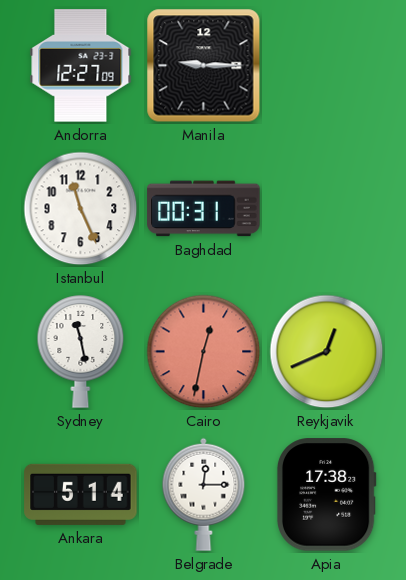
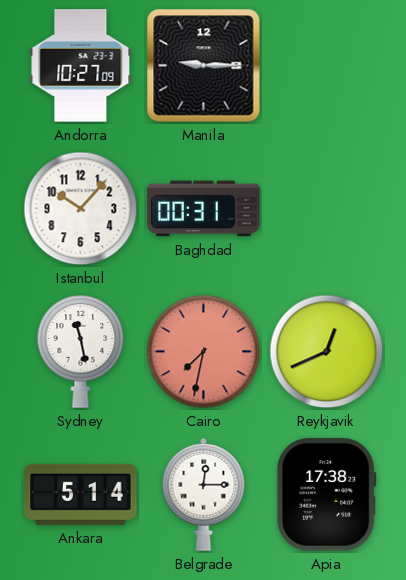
Andorra: 12:27 -> 10:27
Istanbul: 11:26 -> 10:07
Cairo: 12:32 -> 7:32
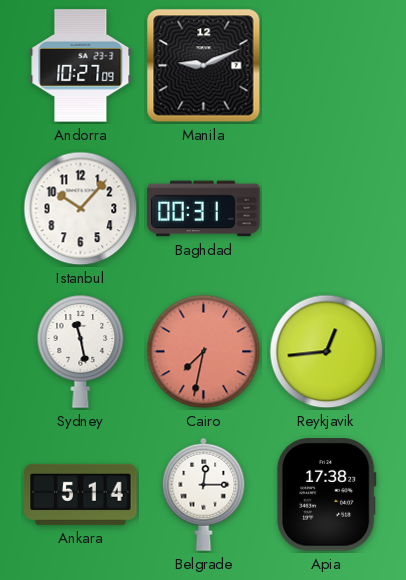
Manila: 9:15 -> 9:11
Reykjavik: 12:41 -> 12:44
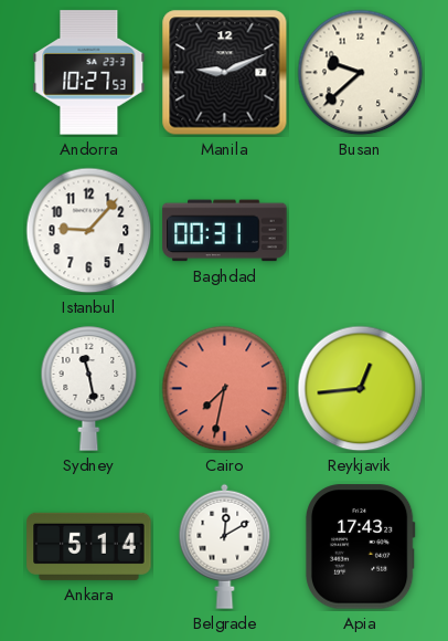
Andorra: 10:27:09 -> 10:27:53
Busan: none -> 9:38
Istanbul: 10:07 -> 9:07
Belgrade: 12:15 -> 12:10
Apia: 17:38 -> 17:43
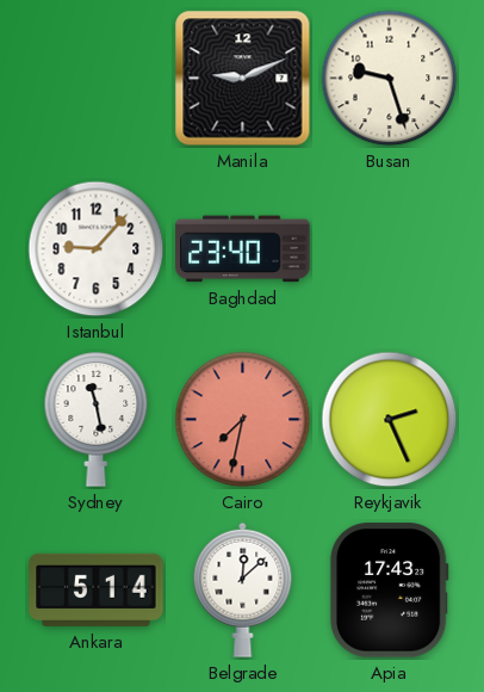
Andorra: 10:27 -> none
Busan: 9:38 -> 9:27
Baghdad: 00:31 -> 23:40
Reykjavik: 12:44 -> 2:26
Belgrade: 12:10 -> 12:08
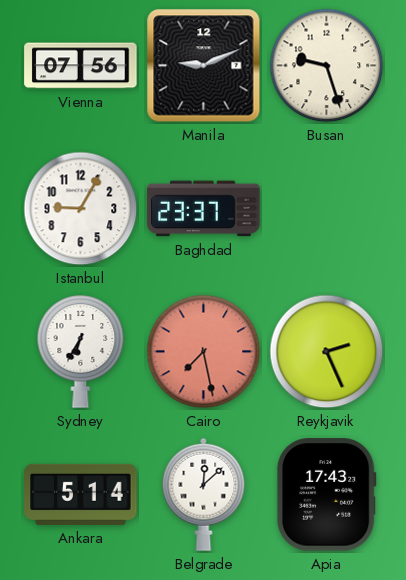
Vienna: none -> 07:56
Istanbul: 9:07 -> 9:05
Baghdad: 23:40 -> 23:37
Sydney: 11:28 -> 6:35
Cairo: 7:32 -> 7:28
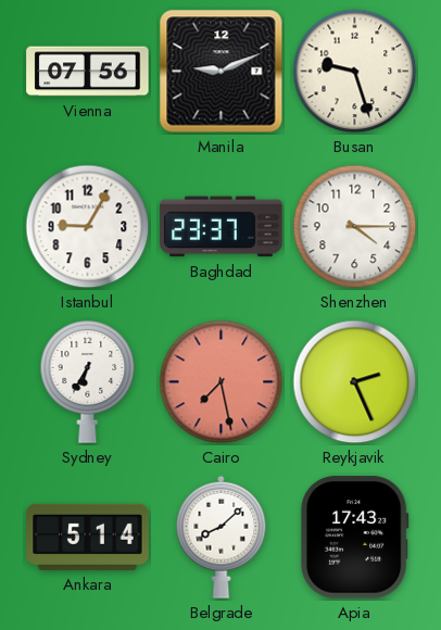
Shenzhen: none -> 4:15
Belgrade: 12:08 -> 8:08
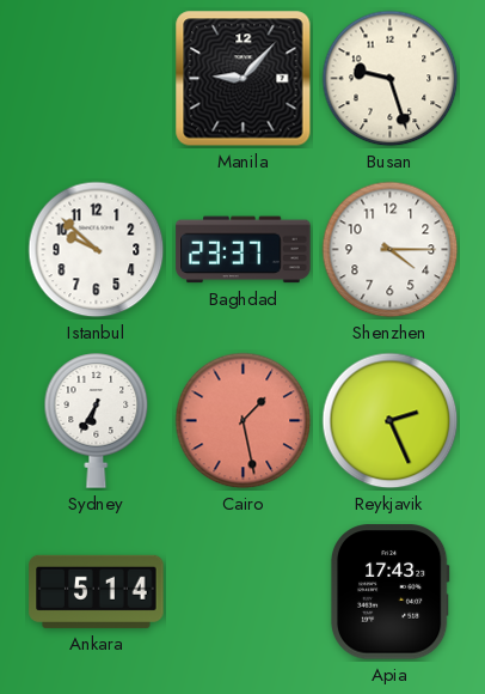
Vienna: 07:56 -> none
Manila: 9:11 -> 9:07
Istanbul: 9:05 -> 9:52
Cairo: 7:28 -> 1:28
Belgrade: 8:08 -> none
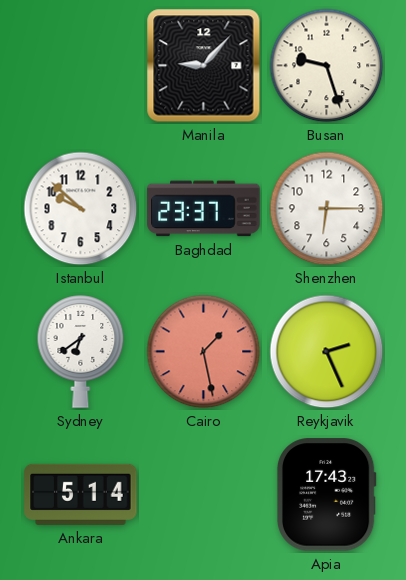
Shenzhen: 4:15 -> 6:15
Sydney: 6:35 -> 6:39
